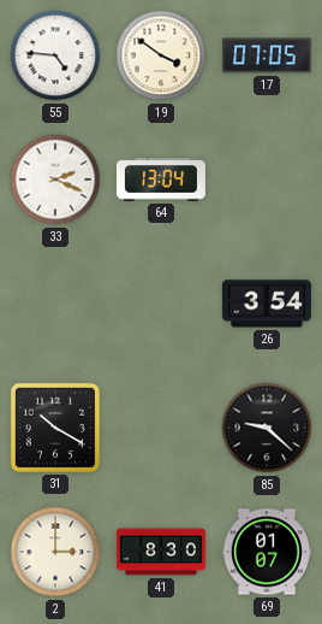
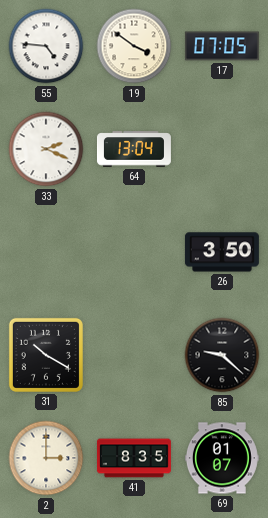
26: 3:54 -> 3:50
41: 8:30 -> 8:35
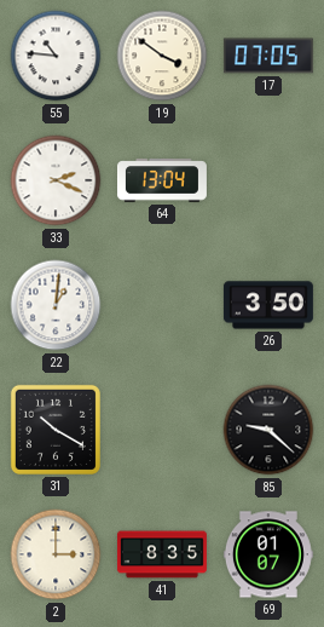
55: 4:46 -> 10:46
22: none -> 1:01
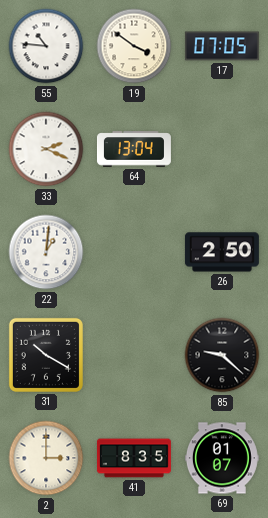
26: 3:50 -> 2:50
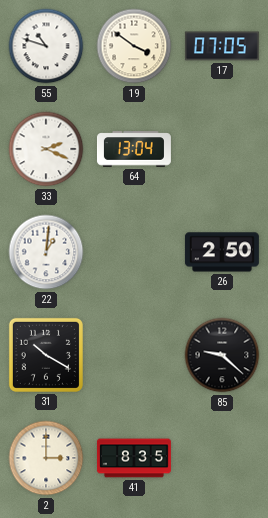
55: 10:46 -> 10:48
69: 01:07 -> none
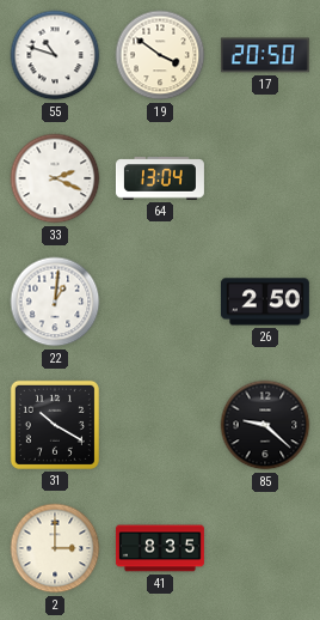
17: 07:05 -> 20:50
